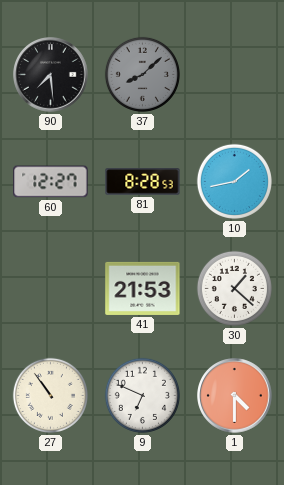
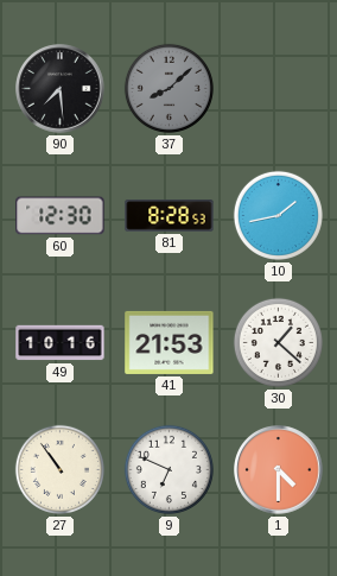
60: 12:27 -> 12:30
49: none -> 10:16
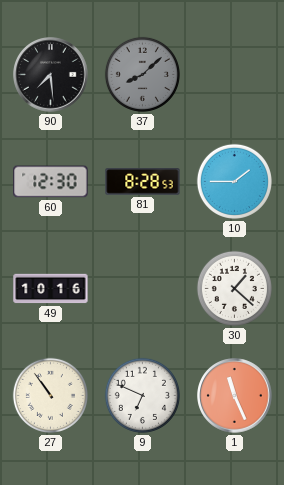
10: 1:43 -> 1:45
41: 21:53 -> none
1: 4:30 -> 11:26
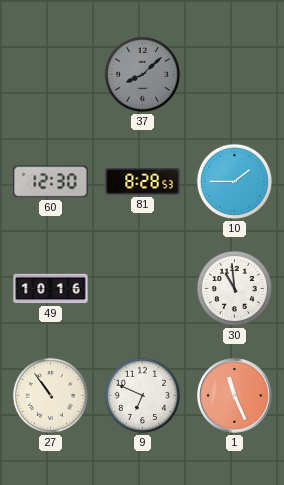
90: 7:29 -> none
30: 1:22 -> 10:59
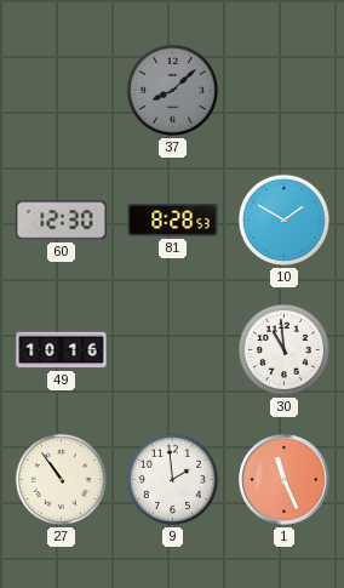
10: 1:45 -> 1:50
9: 6:49 -> 1:59
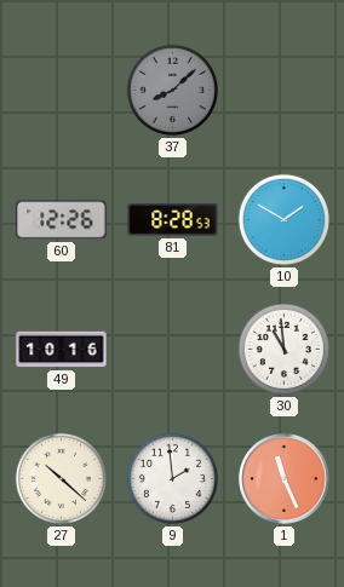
60: 12:30 -> 12:26
27: 10:54 -> 10:22
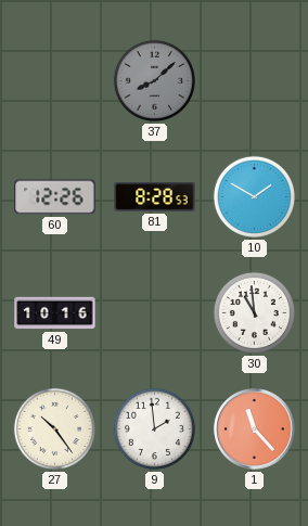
27: 10:22 -> 10:24
1: 11:26 -> 11:23
